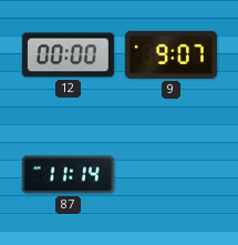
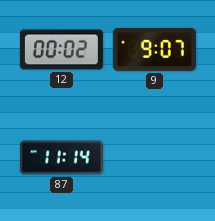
12: 00:00 -> 00:02
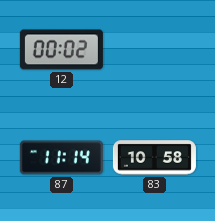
9: 9:07 -> none
83: none -> 10:58
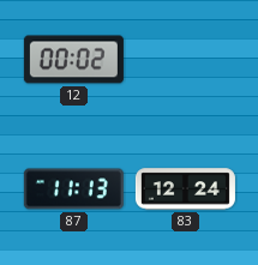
87: 11:14 -> 11:13
83: 10:58 -> 12:24
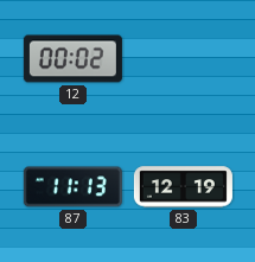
83: 12:24 -> 12:19
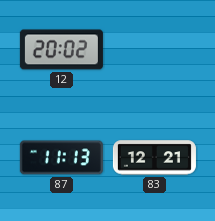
12: 00:02 -> 20:02
83: 12:19 -> 12:21
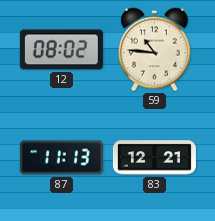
12: 20:02 -> 08:02
59: none -> 10:46
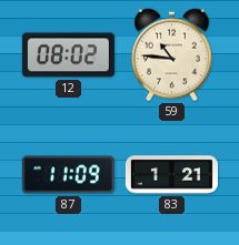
87: 11:13 -> 11:09
83: 12:21 -> 1:21
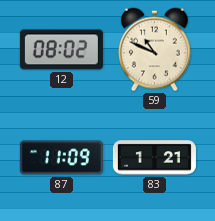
59: 10:46 -> 10:49
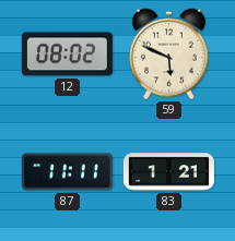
59: 10:49 -> 5:49
87: 11:09 -> 11:11
